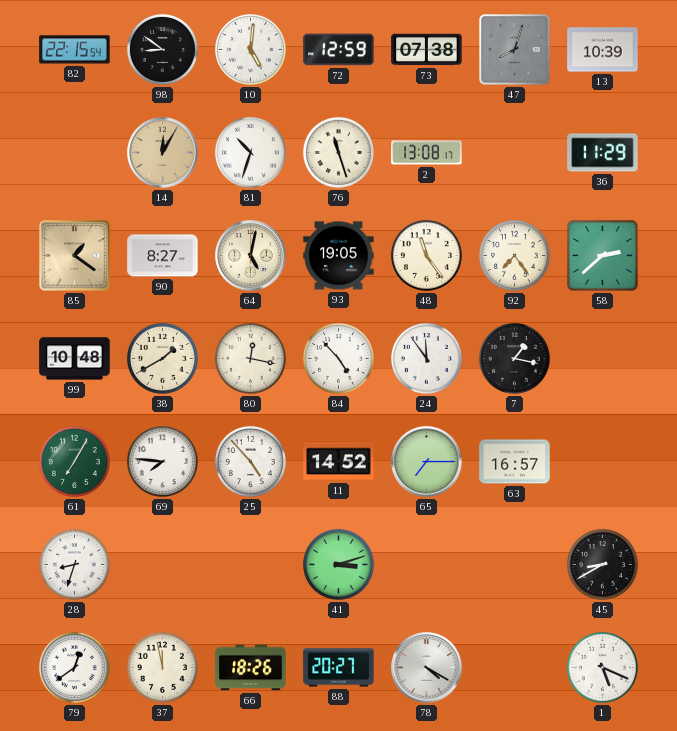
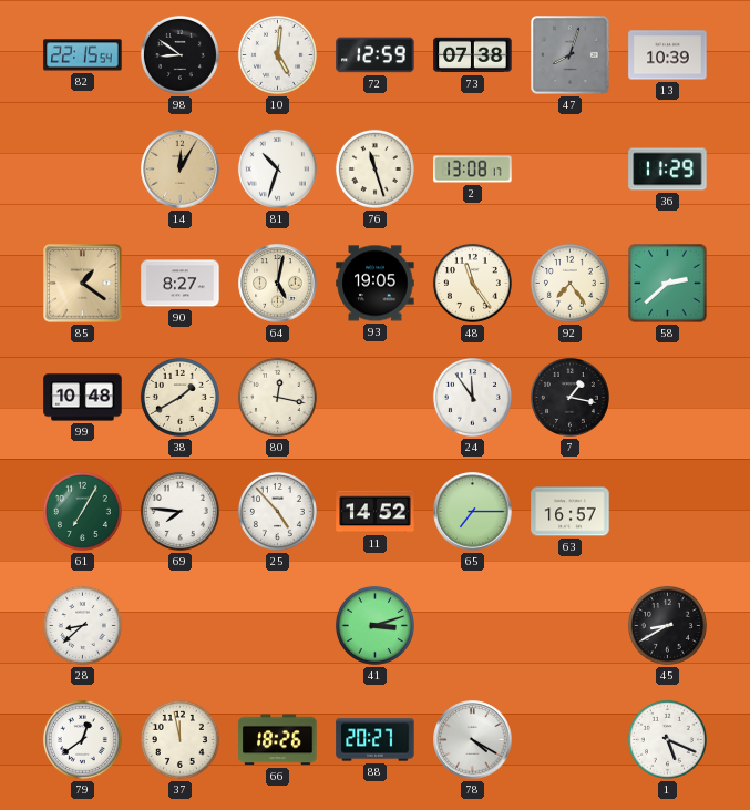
84: 4:53 -> none
28: 8:33 -> 8:38
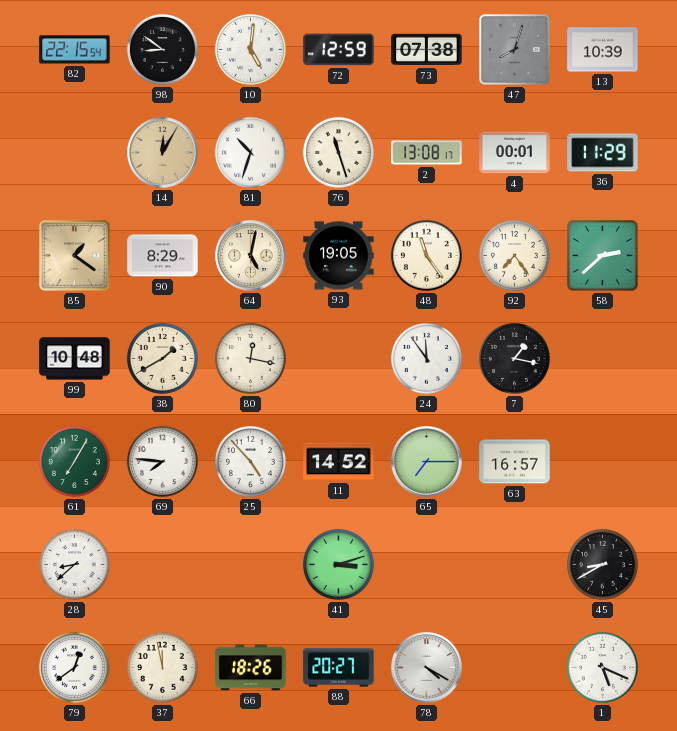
4: none -> 00:01
90: 8:27 -> 8:29
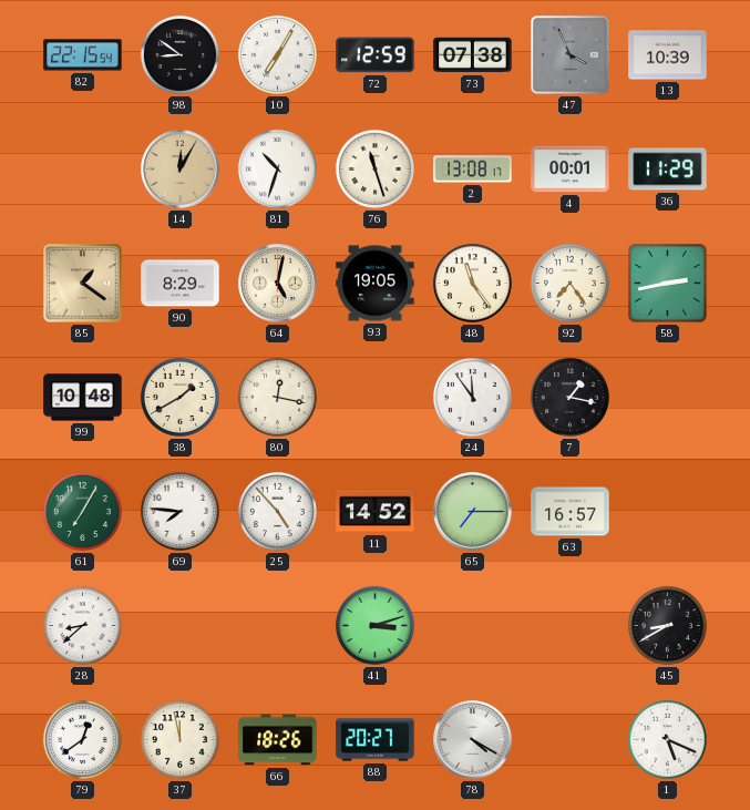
10: 5:01 -> 7:05
47: 8:03 -> 3:56
58: 2:38 -> 2:43
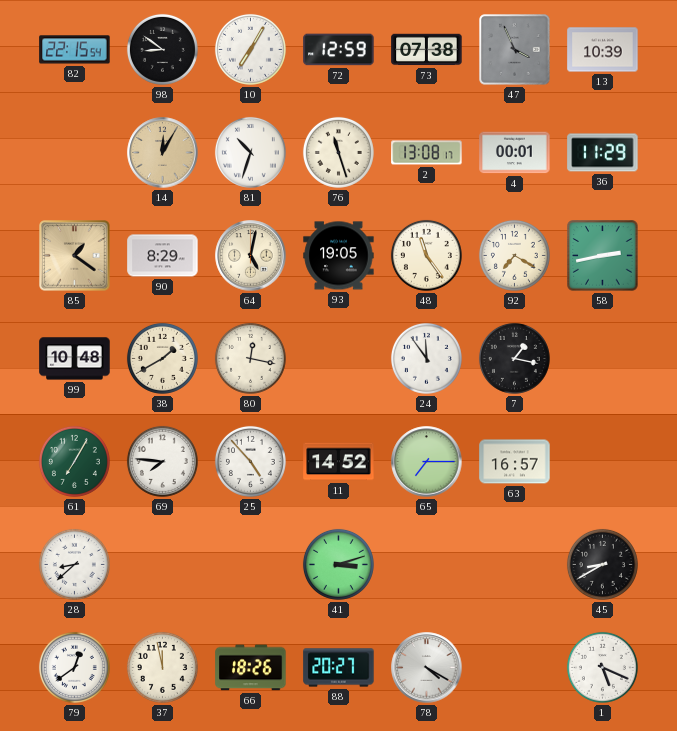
92: 7:24 -> 7:20
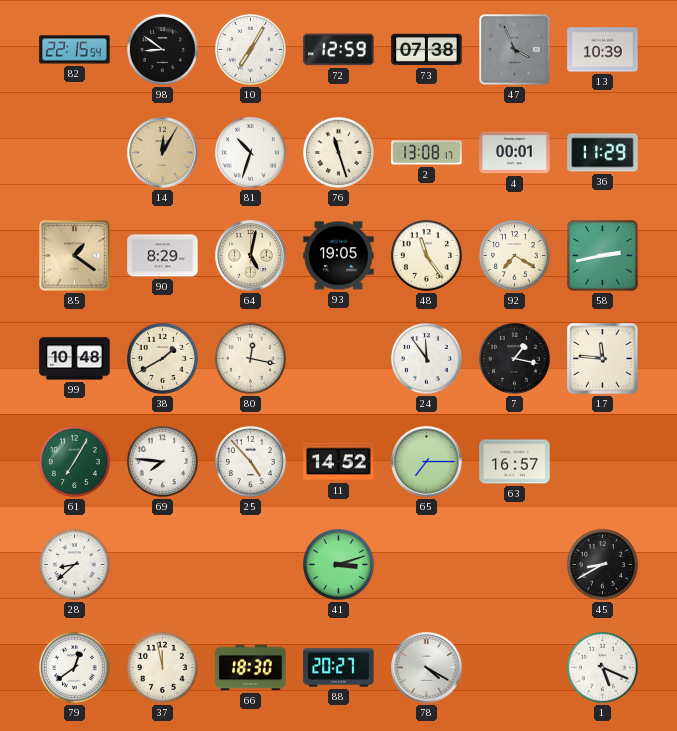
17: none -> 11:46
66: 18:26 -> 18:30
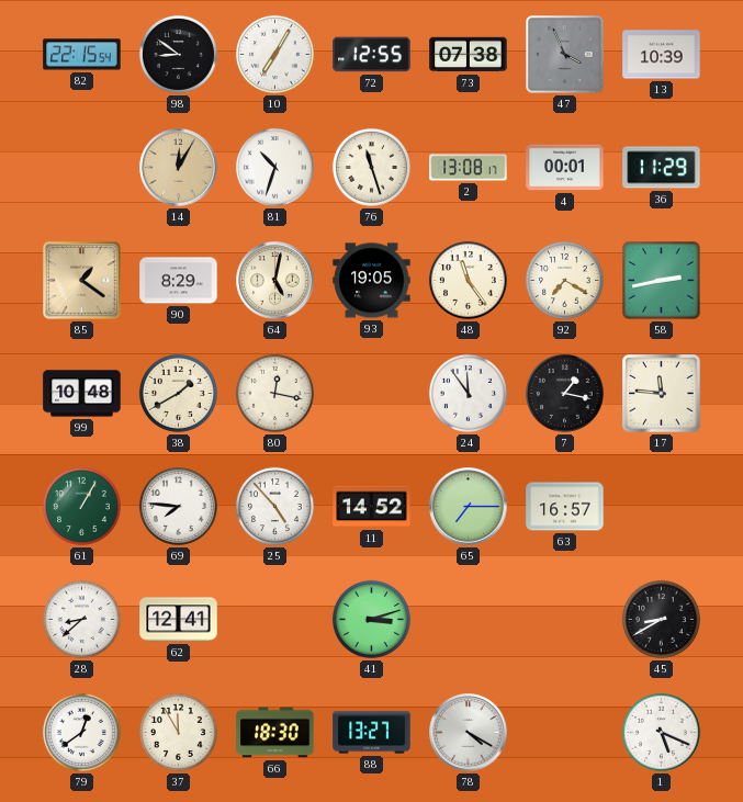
72: 12:59 -> 12:55
61: 7:05 -> 1:05
62: none -> 12:41
37: 11:58 -> 11:55
88: 20:27 -> 13:27
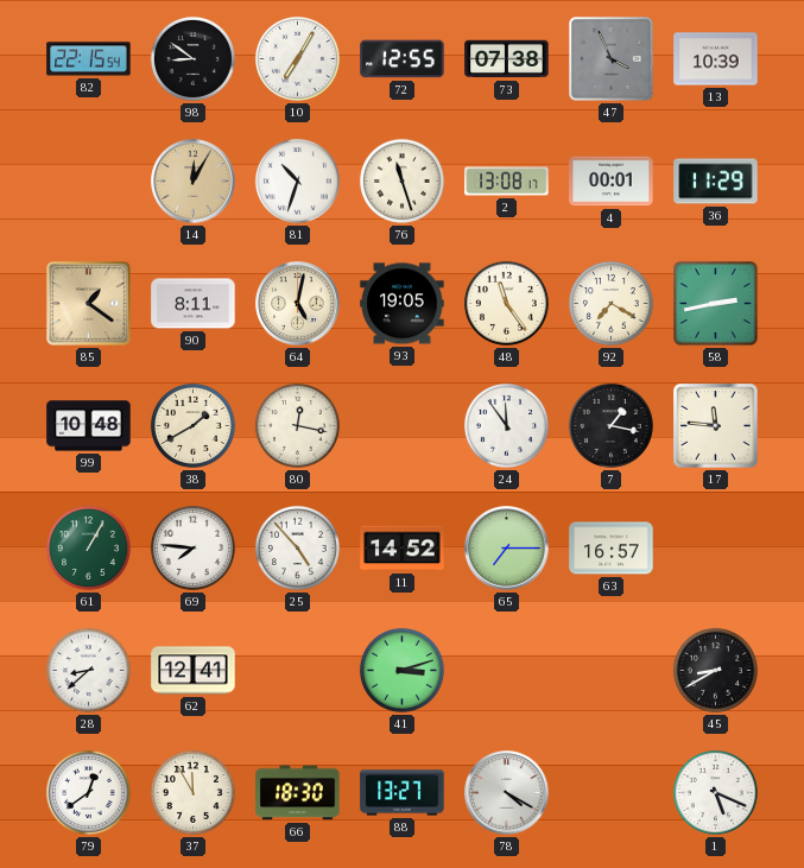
90: 8:29 -> 8:11
